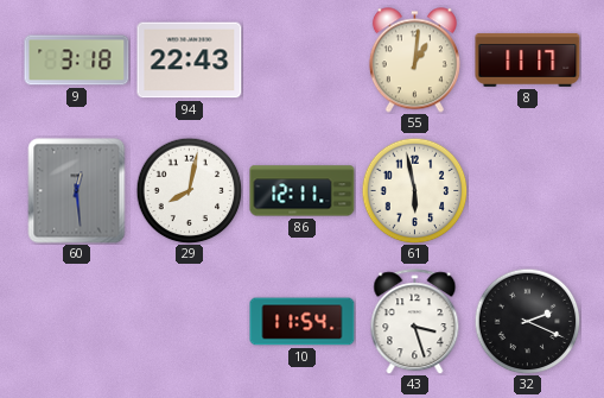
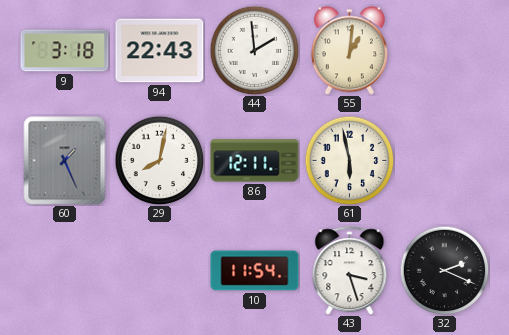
44: none -> 1:59
8: 11:17 -> none
60: 12:29 -> 1:26
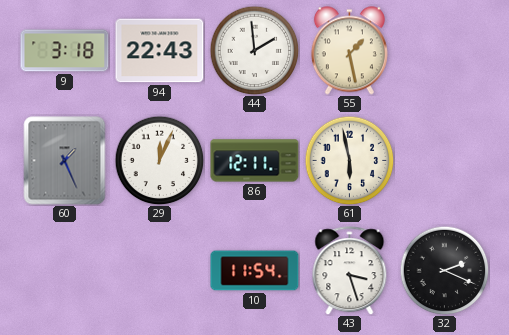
55: 1:01 -> 1:28
29: 8:02 -> 12:04
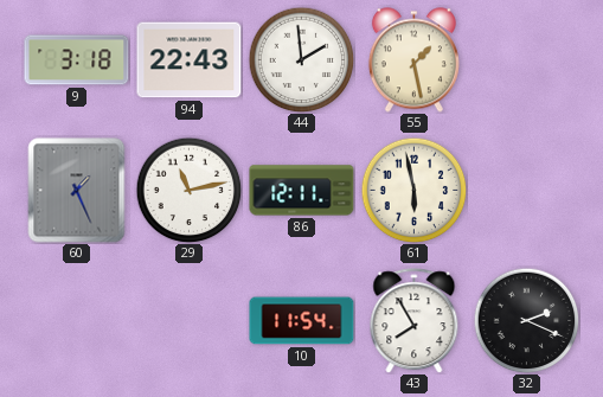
29: 12:04 -> 11:13
43: 3:27 -> 7:55
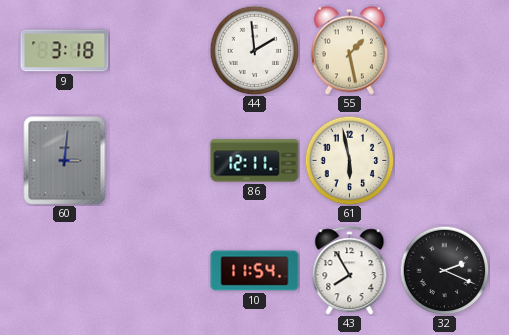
94: 22:43 -> none
60: 1:26 -> 3:01
29: 11:13 -> none
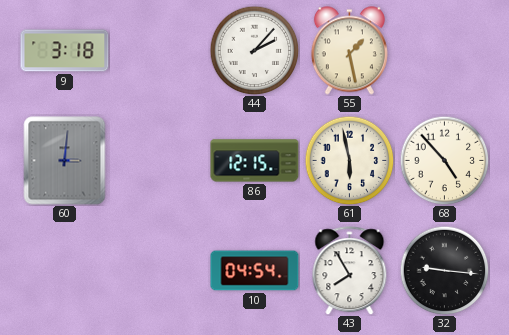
44: 1:59 -> 2:07
86: 12:11 -> 12:15
68: none -> 4:53
10: 11:54 -> 04:54
32: 2:19 -> 9:16
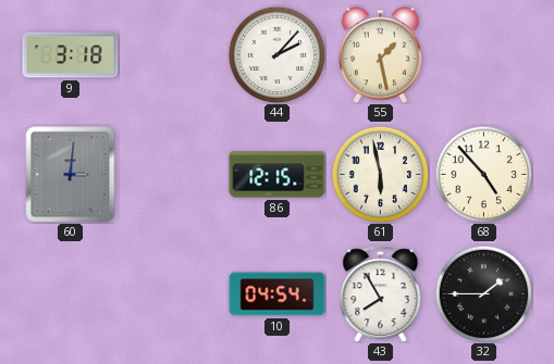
32: 9:16 -> 1:45
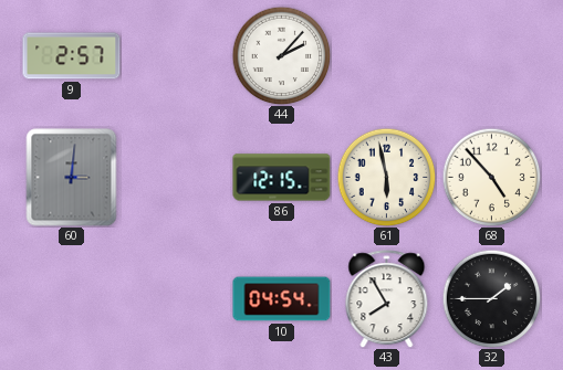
9: 3:18 -> 2:57
55: 1:28 -> none
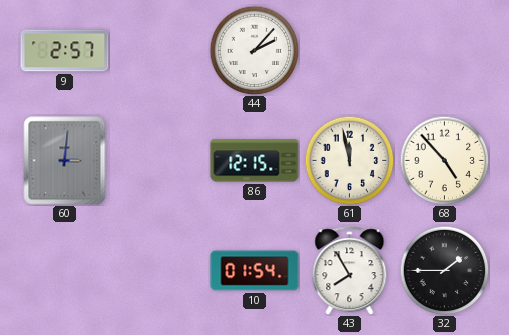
61: 5:58 -> 11:58
10: 04:54 -> 01:54
